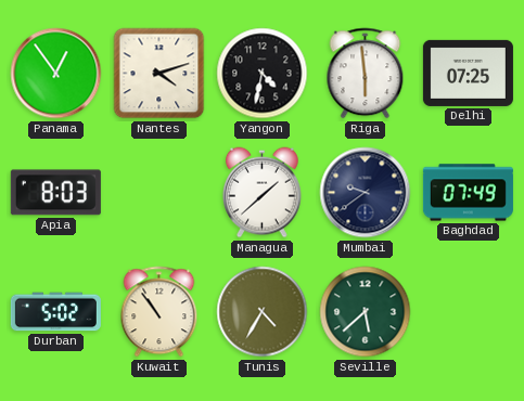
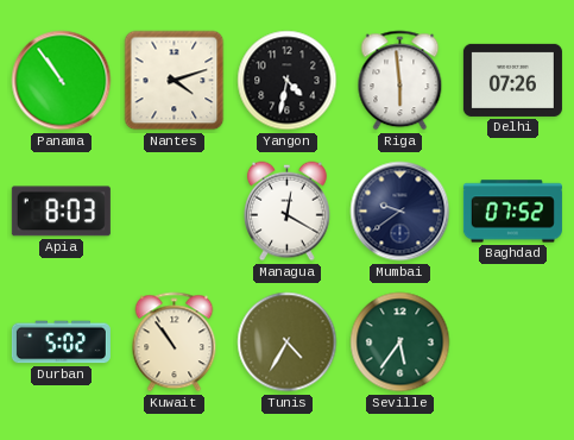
Panama: 12:54 -> 10:54
Delhi: 07:25 -> 07:26
Managua: 1:38 -> 12:20
Baghdad: 07:49 -> 07:52
Seville: 5:38 -> 5:36
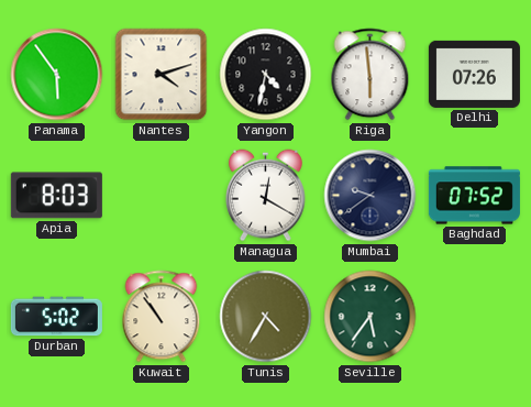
Panama: 10:54 -> 5:54
